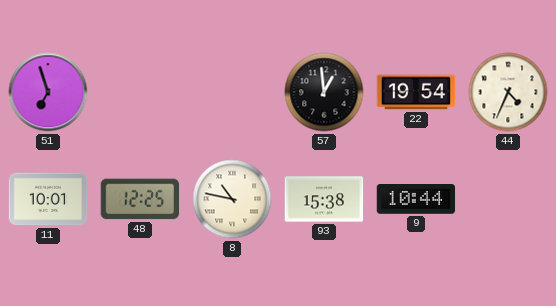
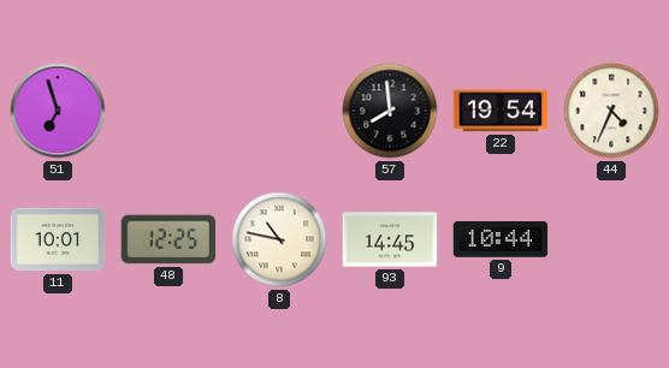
57: 12:59 -> 7:59
93: 15:38 -> 14:45
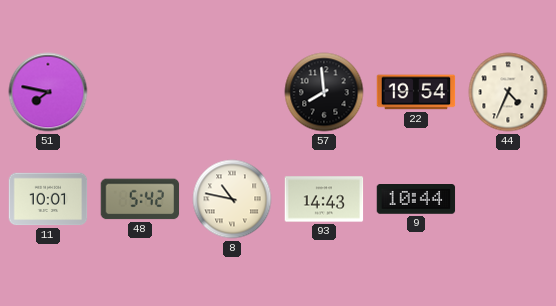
51: 6:57 -> 7:47
48: 12:25 -> 5:42
93: 14:45 -> 14:43
